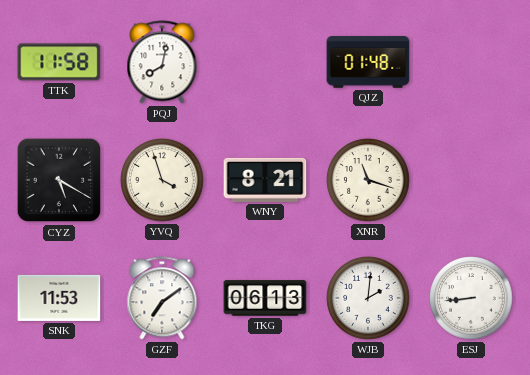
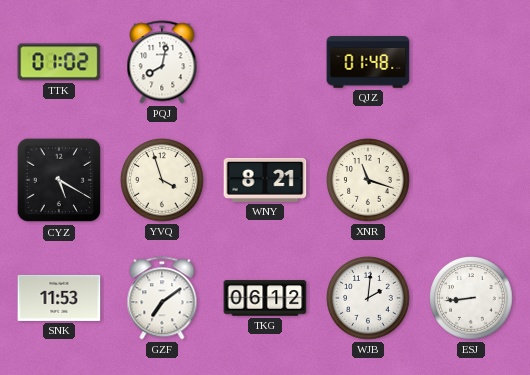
TTK: 11:58 -> 01:02
TKG: 06:13 -> 06:12
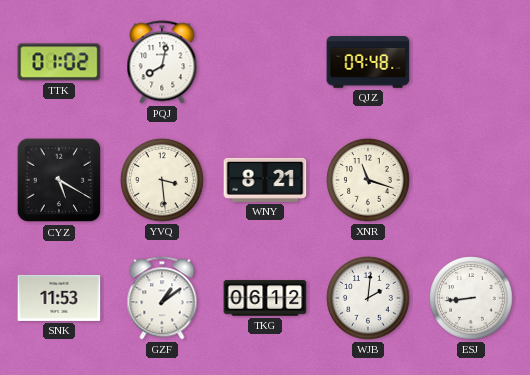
QJZ: 01:48 -> 09:48
YVQ: 3:57 -> 3:29
GZF: 7:09 -> 1:09
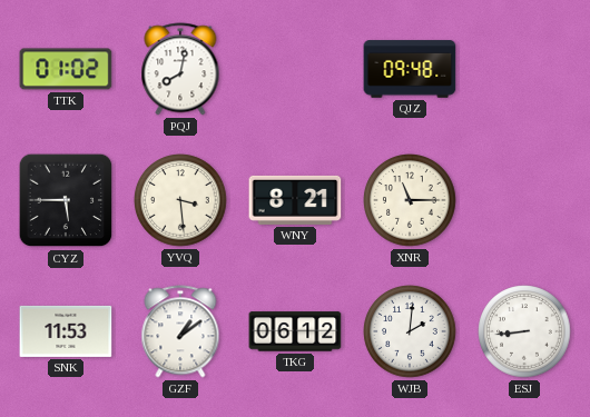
CYZ: 5:20 -> 5:45
XNR: 11:18 -> 11:15
